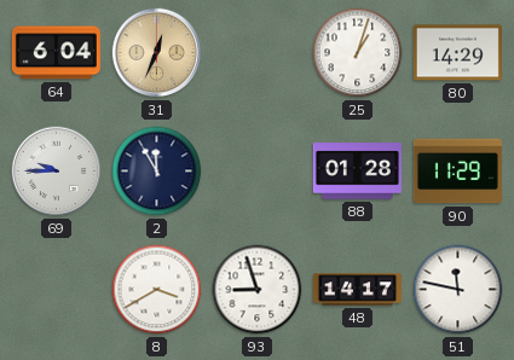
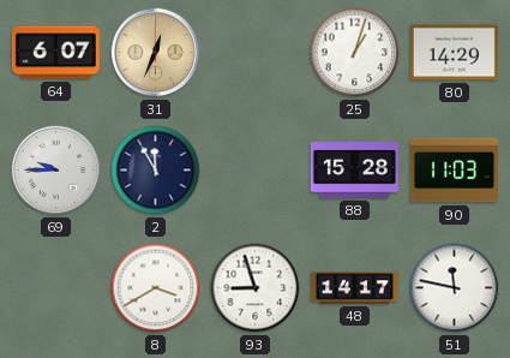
64: 6:04 -> 6:07
88: 01:28 -> 15:28
90: 11:29 -> 11:03
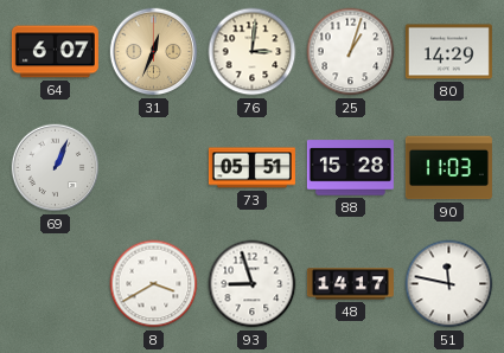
76: none -> 3:01
69: 9:45 -> 1:04
2: 11:55 -> none
73: none -> 05:51
